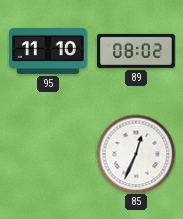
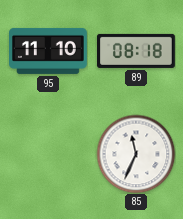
89: 08:02 -> 08:18
85: 12:34 -> 11:34
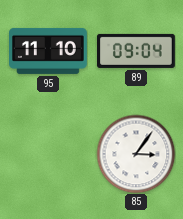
89: 08:18 -> 09:04
85: 11:34 -> 3:06
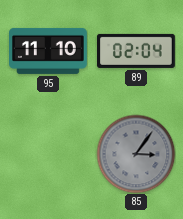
89: 09:04 -> 02:04
85 dial: white -> grey
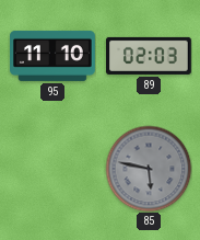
89: 02:04 -> 02:03
85: 3:06 -> 5:47
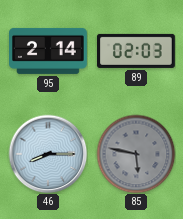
95: 11:10 -> 2:14
46: none -> 8:15
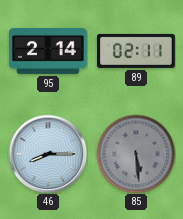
89: 02:03 -> 02:11
85: 5:47 -> 5:29
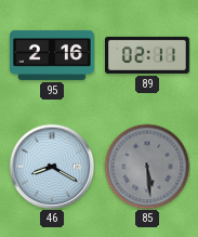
95: 2:14 -> 2:16
46: 8:15 -> 8:20
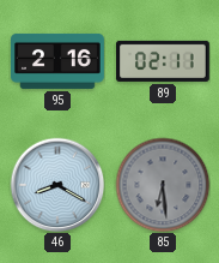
85: 5:29 -> 6:29
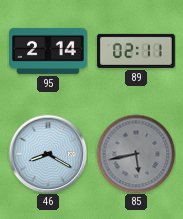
95: 2:16 -> 2:14
85: 6:29 -> 5:43
